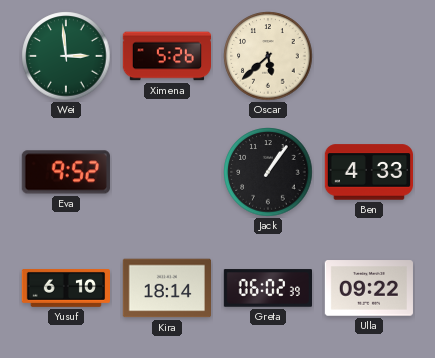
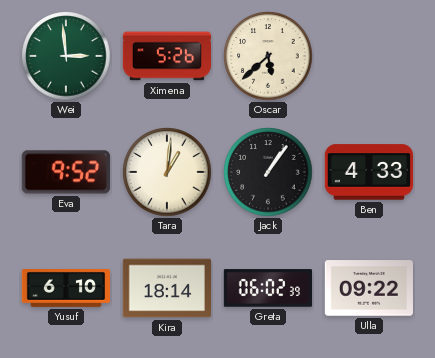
Tara: none -> 1:01
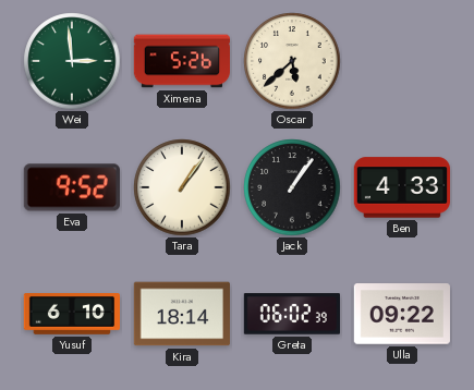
Tara: 1:01 -> 1:06
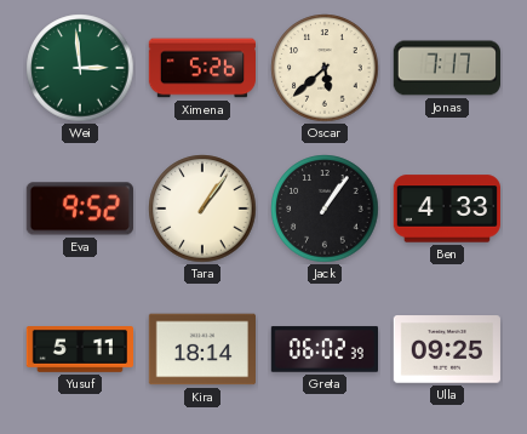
Jonas: none -> 7:17
Yusuf: 6:10 -> 5:11
Ulla: 09:22 -> 09:25
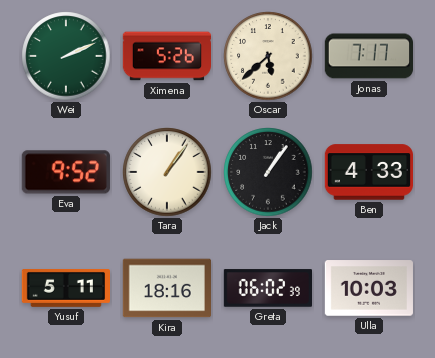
Wei: 2:59 -> 2:11
Kira: 18:14 -> 18:16
Ulla: 09:25 -> 10:03
